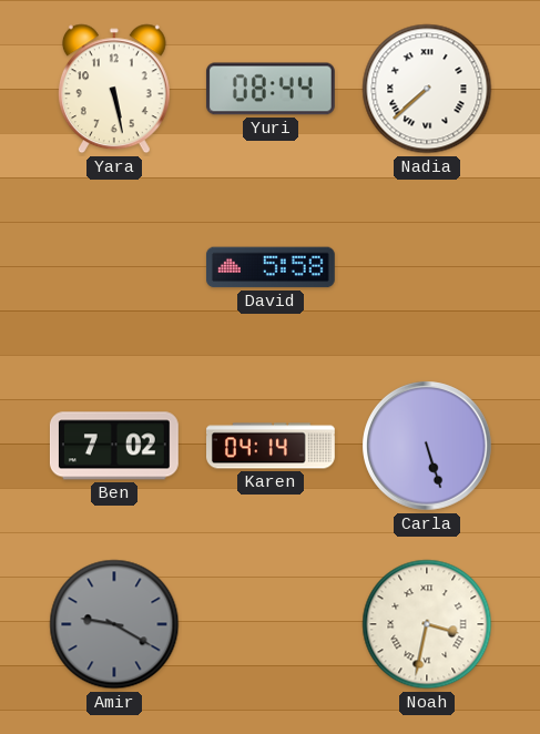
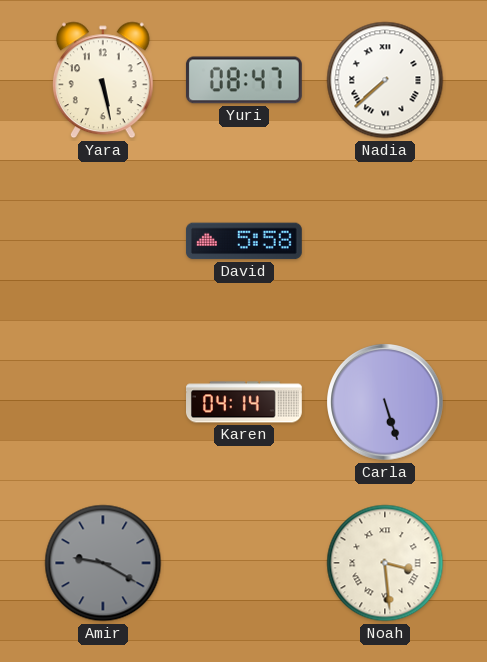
Yuri: 08:44 -> 08:47
Ben: 7:02 -> none
Noah: 3:32 -> 3:29
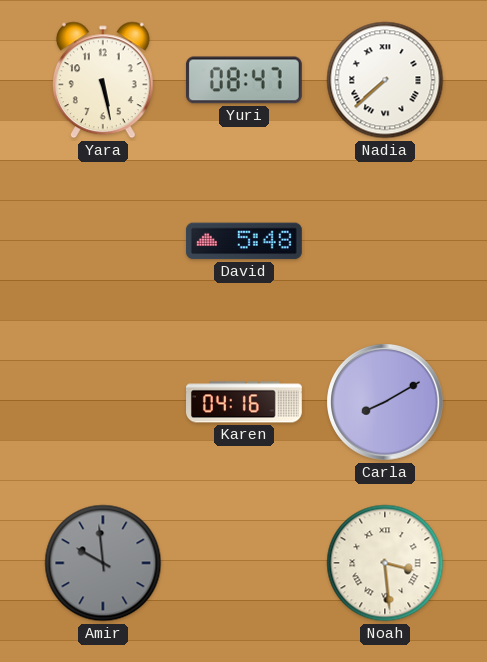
David: 5:58 -> 5:48
Karen: 04:14 -> 04:16
Carla: 5:27 -> 8:10
Amir: 9:20 -> 9:59
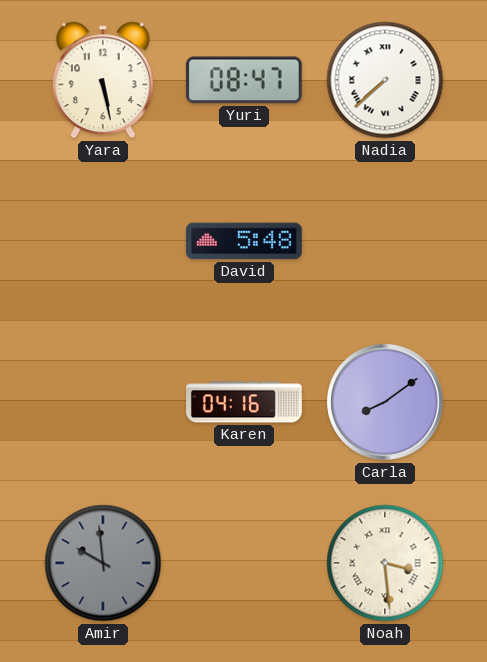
Carla: 8:10 -> 8:09
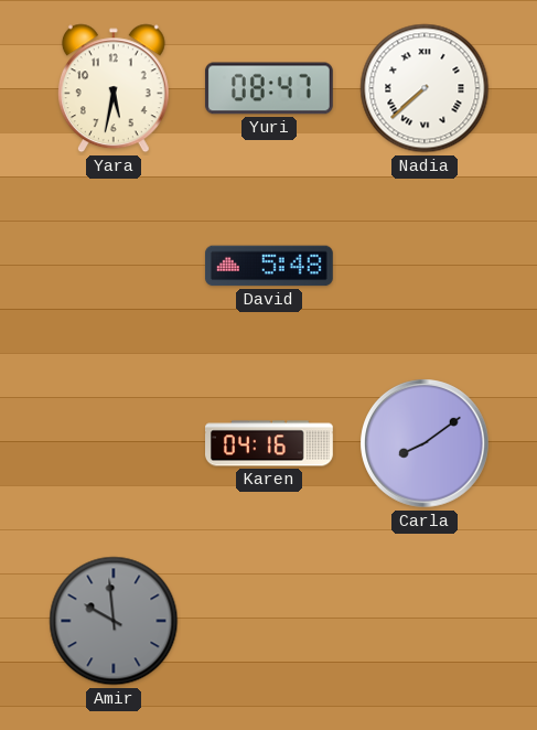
Yara: 5:28 -> 5:32
Noah: 3:29 -> none
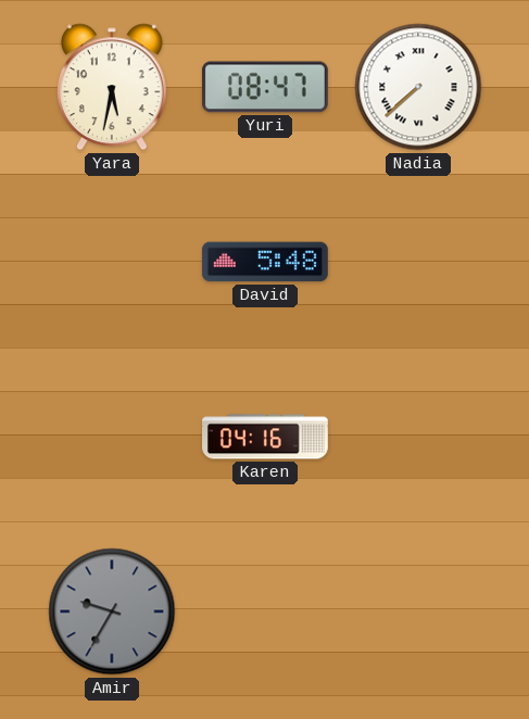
Carla: 8:09 -> none
Amir: 9:59 -> 9:35
